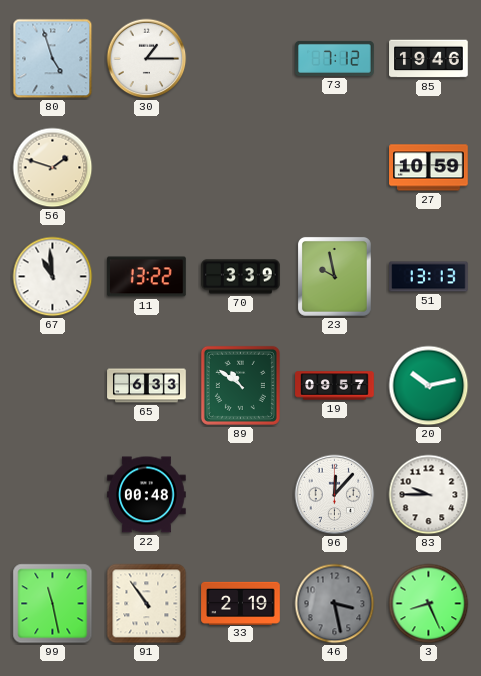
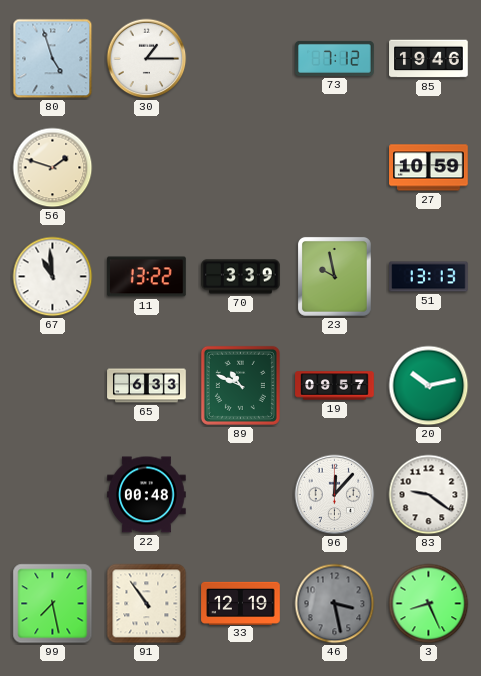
89: 10:51 -> 10:49
83: 9:45 -> 9:21
99: 11:28 -> 7:28
33: 2:19 -> 12:19
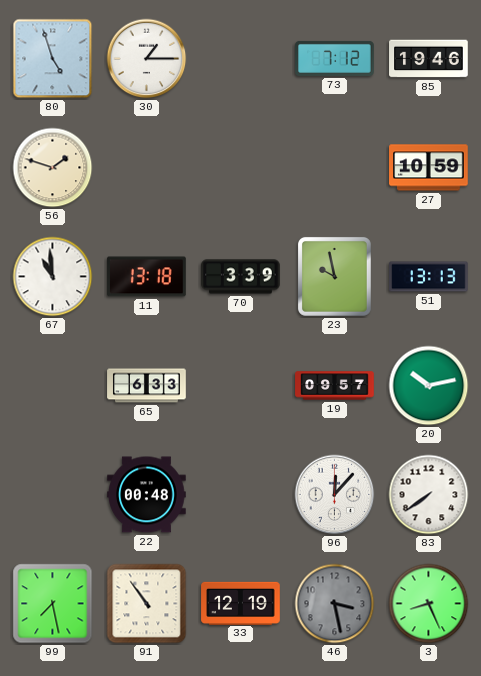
11: 13:22 -> 13:18
89: 10:49 -> none
83: 9:21 -> 7:39
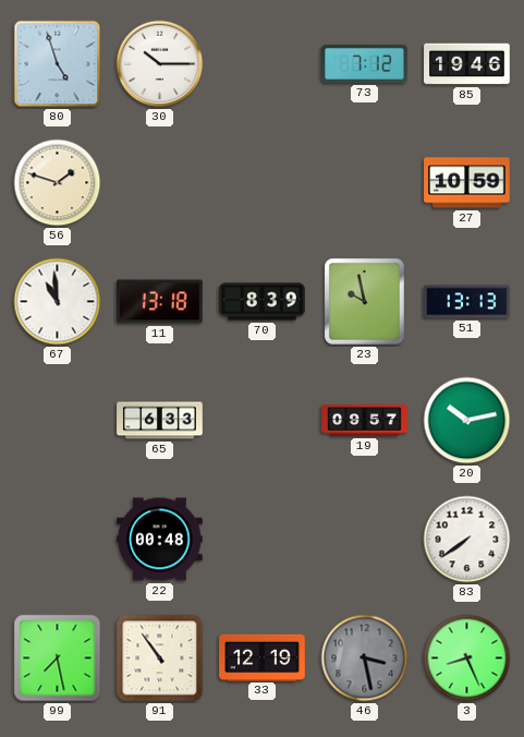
30: 1:15 -> 10:15
70: 3:39 -> 8:39
96: 12:07 -> none
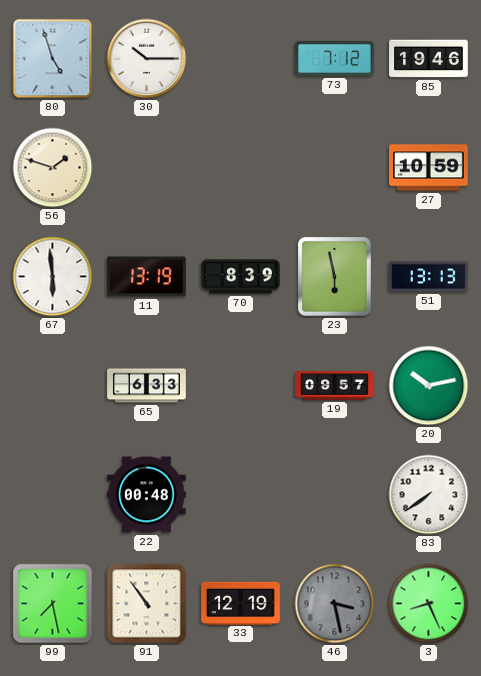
67: 10:59 -> 5:59
11: 13:18 -> 13:19
23: 9:58 -> 5:58
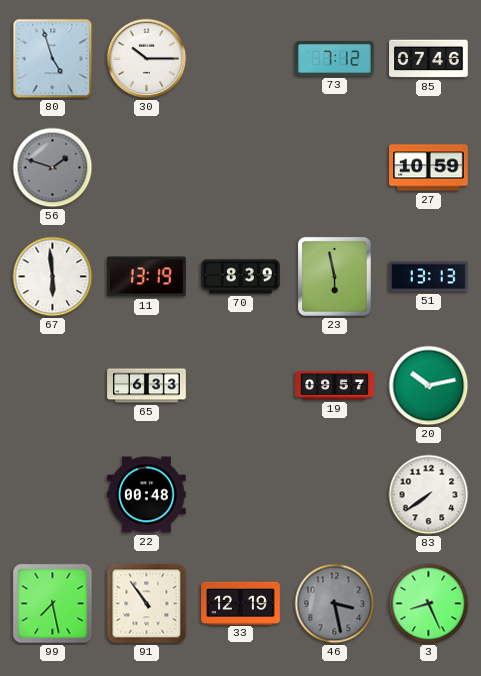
85: 19:46 -> 07:46
56 dial: cream -> grey
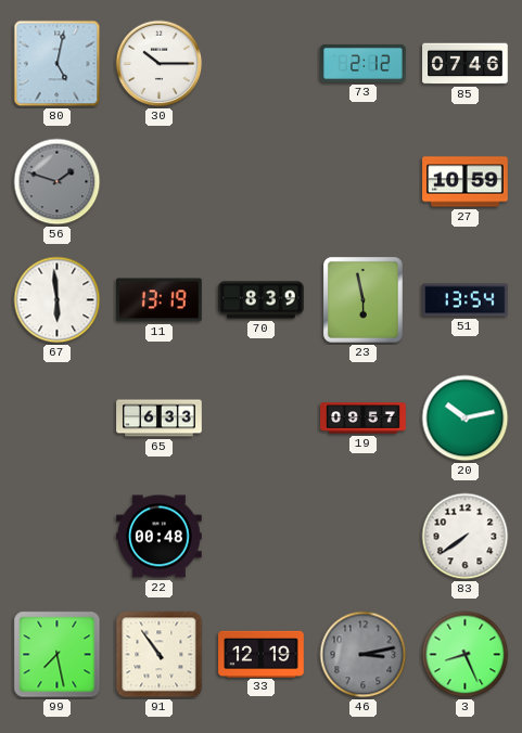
80: 4:57 -> 5:02
73: 7:12 -> 2:12
51: 13:13 -> 13:54
46: 3:28 -> 3:13
